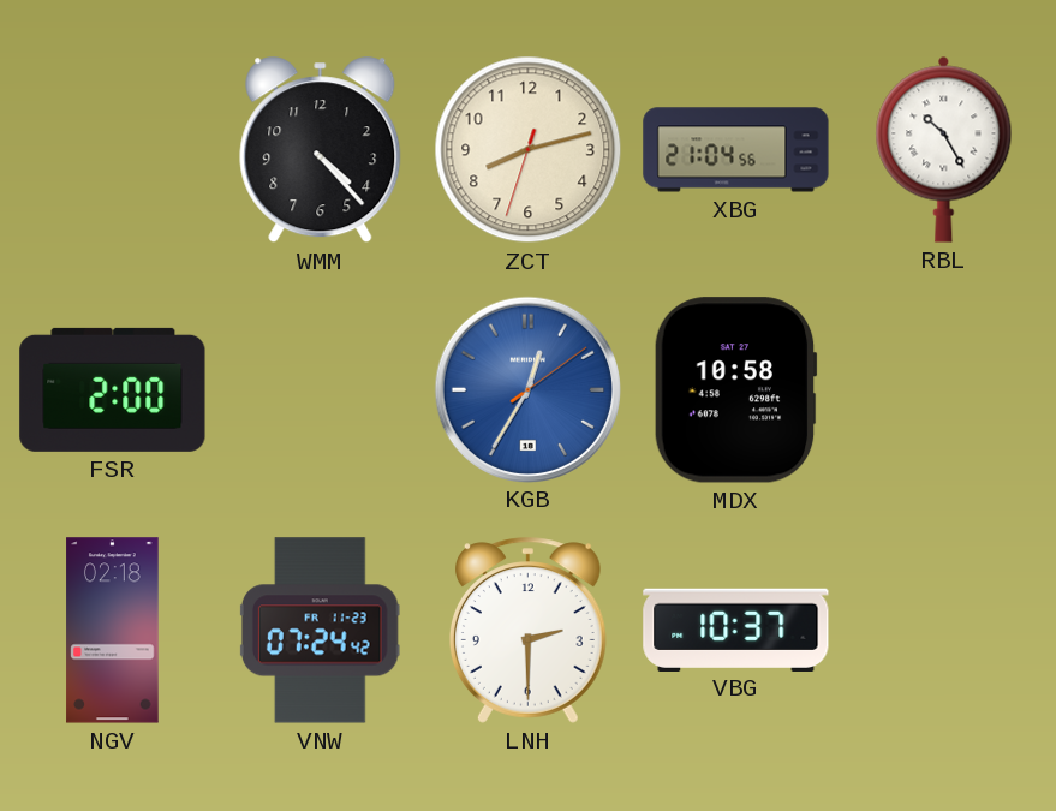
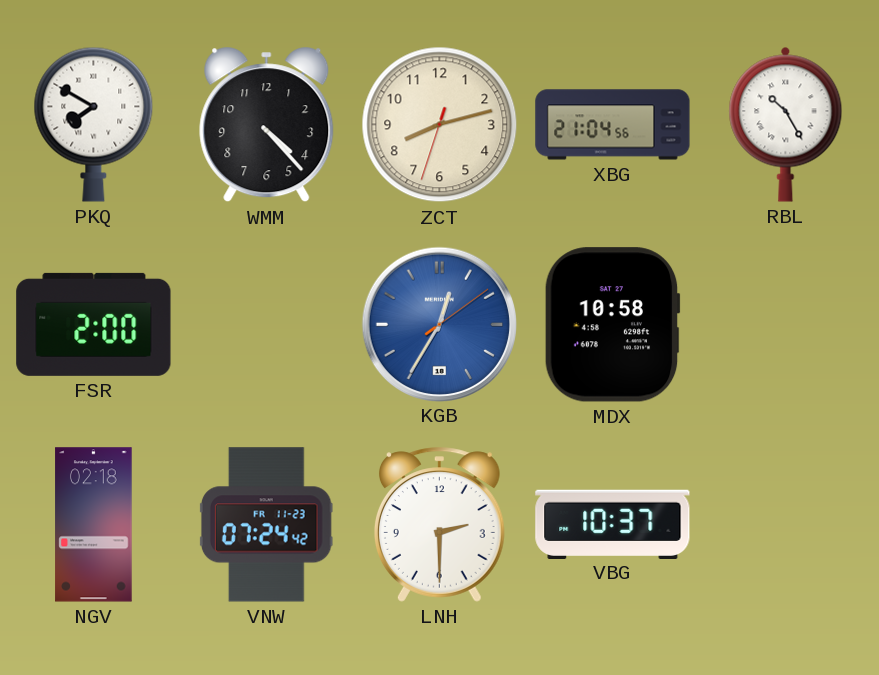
PKQ: none -> 7:50
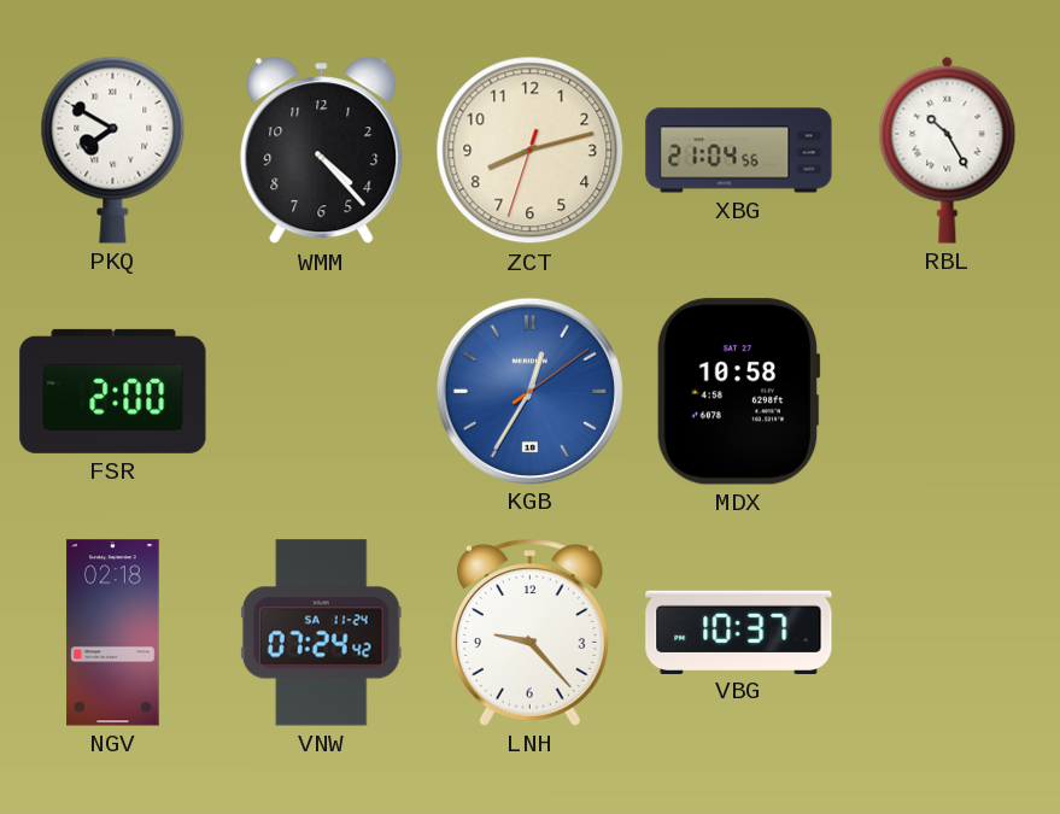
VNW date: FR 11-23 -> SA 11-24
LNH: 2:30 -> 9:23
